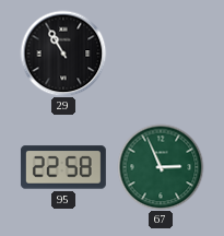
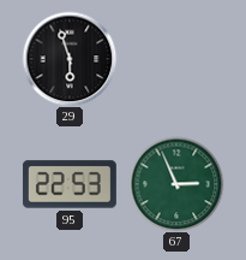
29: 10:55 -> 5:57
95: 22:58 -> 22:53
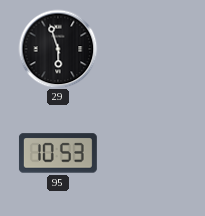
95: 22:53 -> 10:53
67: 2:56 -> none
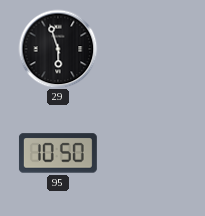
95: 10:53 -> 10:50
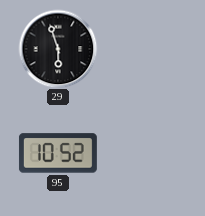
95: 10:50 -> 10:52
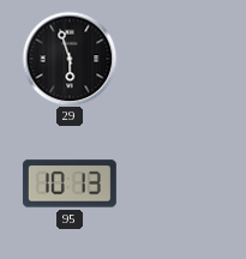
95: 10:52 -> 10:13
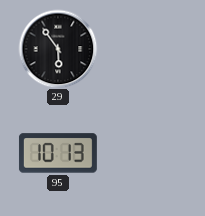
29: 5:57 -> 5:54
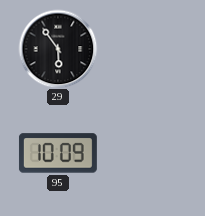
95: 10:13 -> 10:09
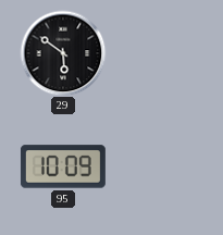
29: 5:54 -> 5:51
